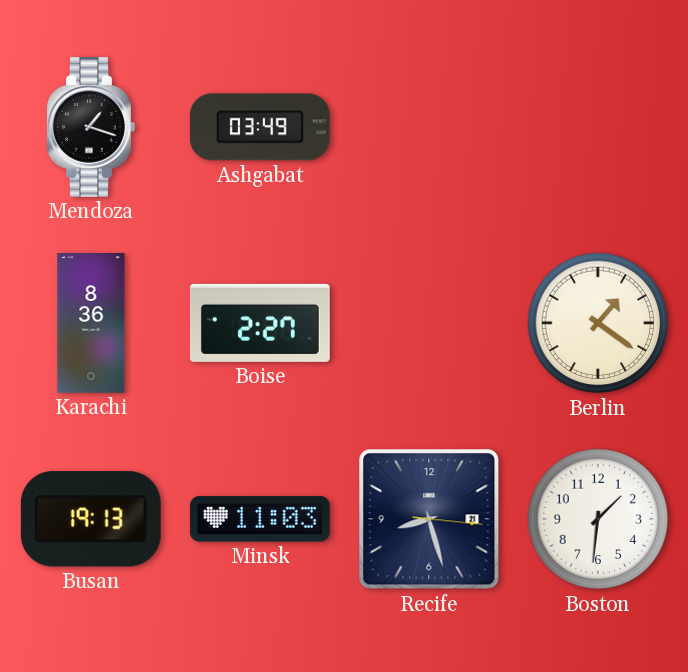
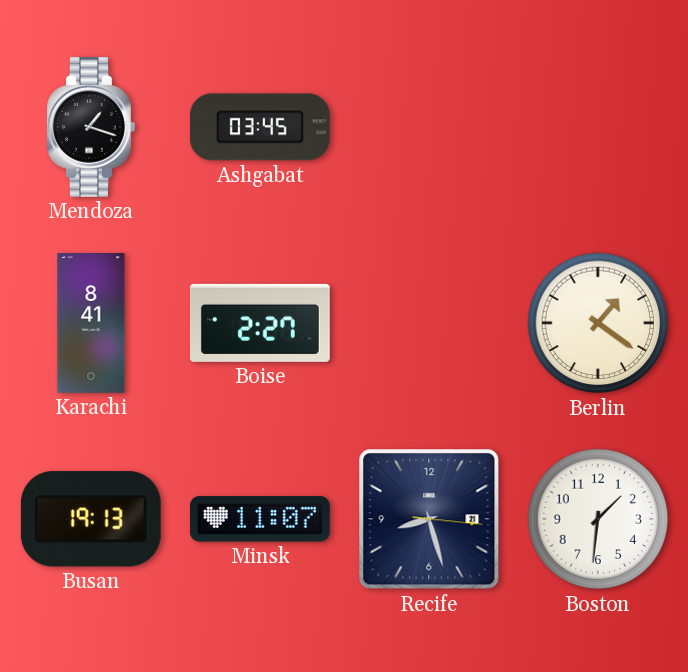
Ashgabat: 03:49 -> 03:45
Karachi: 8:36 -> 8:41
Minsk: 11:03 -> 11:07
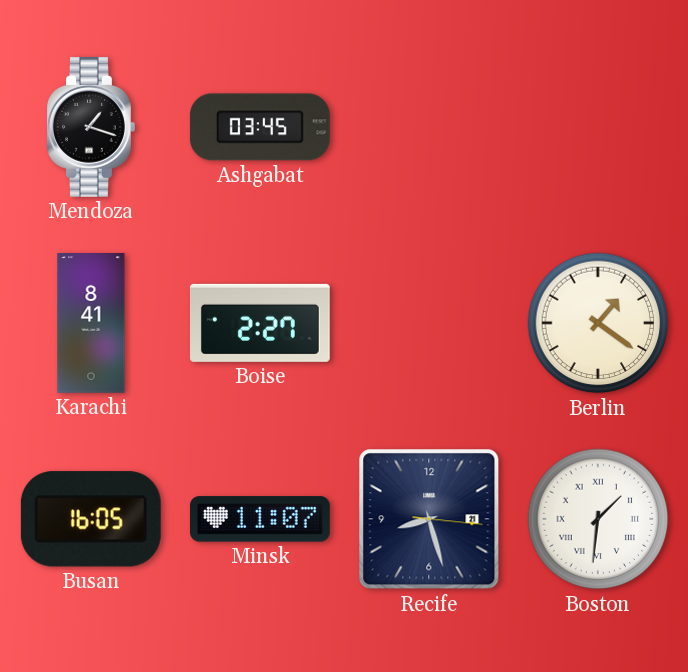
Busan: 19:13 -> 16:05
Boston numerals: Arabic -> Roman
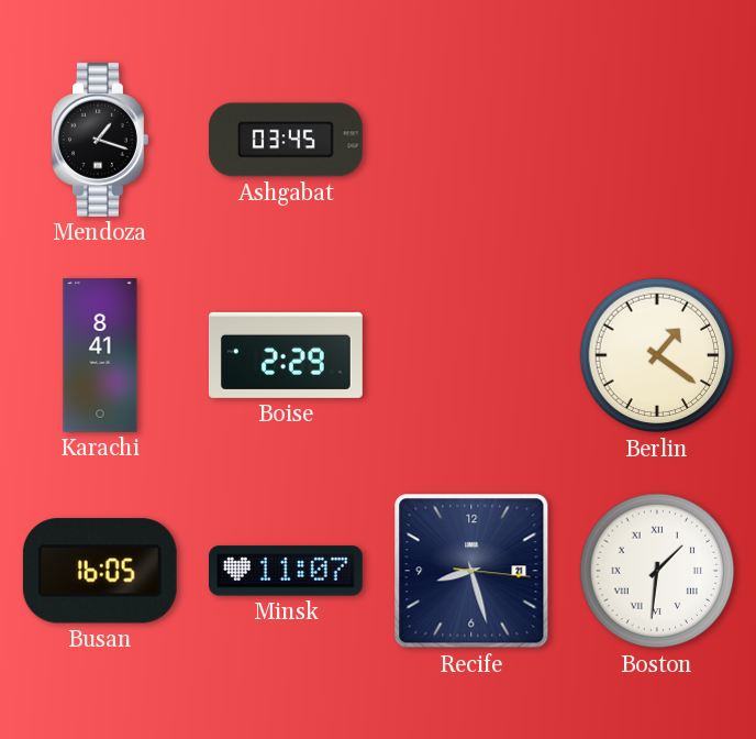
Boise: 2:27 -> 2:29
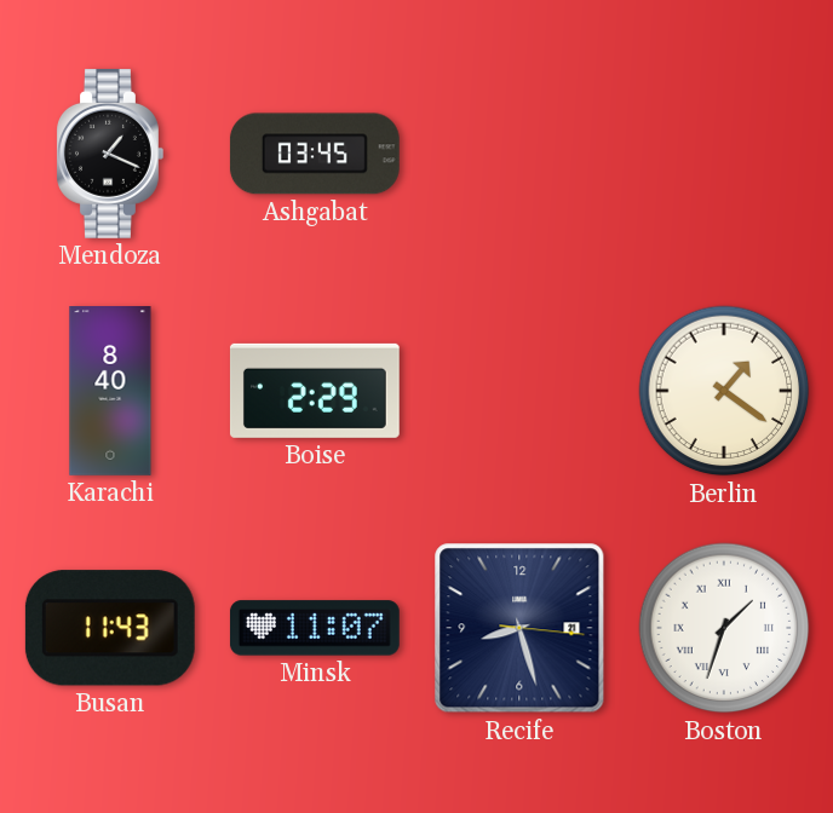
Mendoza: 1:18 -> 1:19
Karachi: 8:41 -> 8:40
Busan: 16:05 -> 11:43
Boston: 1:31 -> 1:33
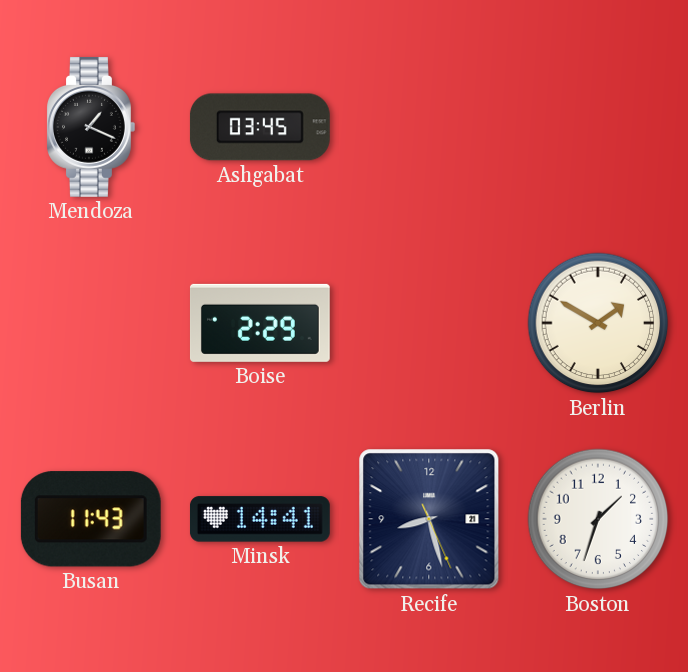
Karachi: 8:40 -> none
Berlin: 1:21 -> 1:50
Minsk: 11:07 -> 14:41
Recife: 8:27:16 -> 8:27:26
Boston numerals: Roman -> Arabic
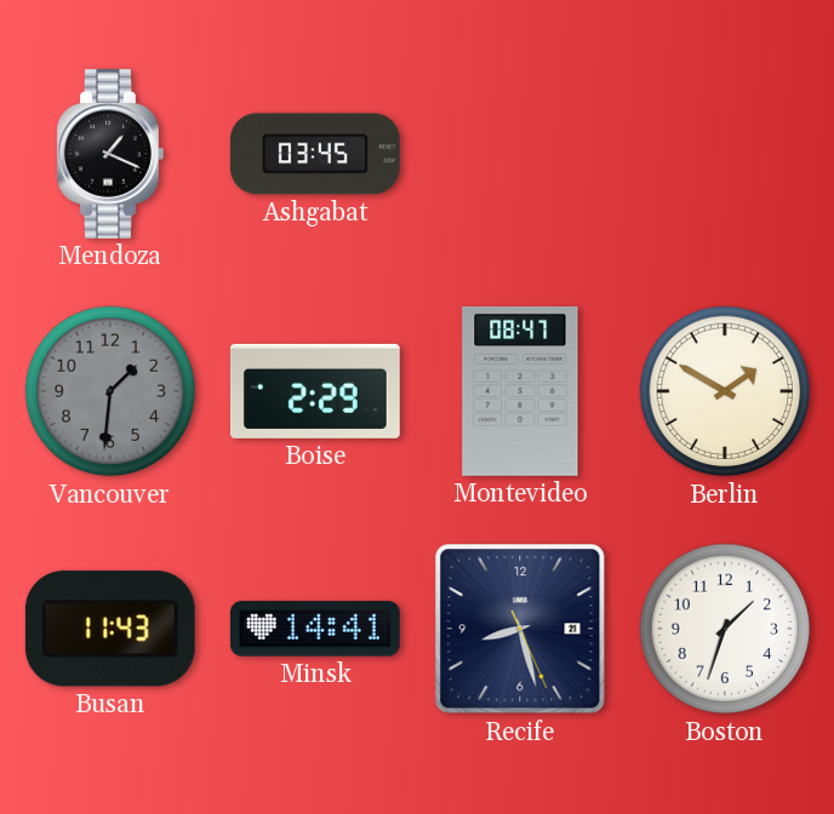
Vancouver: none -> 1:31
Montevideo: none -> 08:47
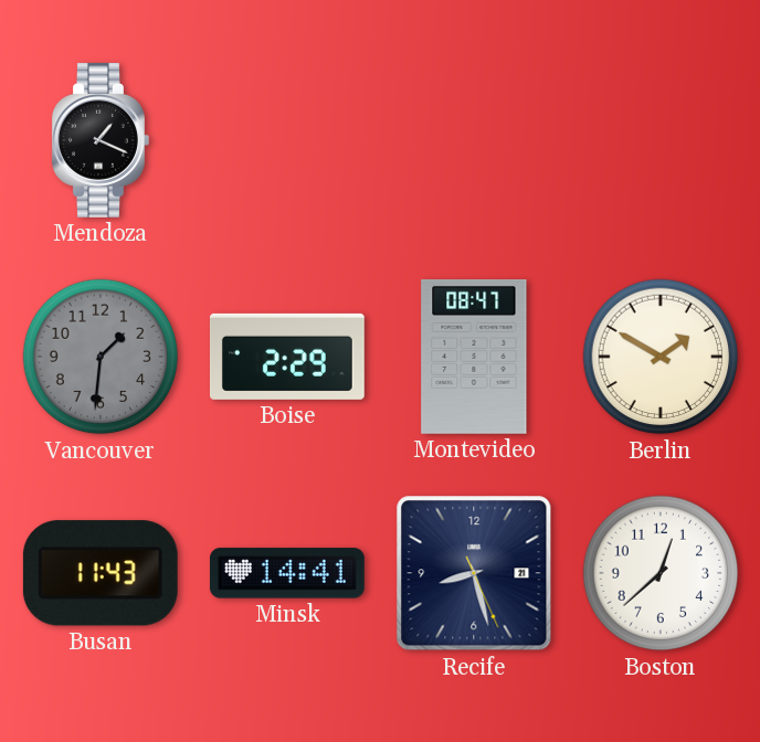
Ashgabat: 03:45 -> none
Boston: 1:33 -> 12:38
